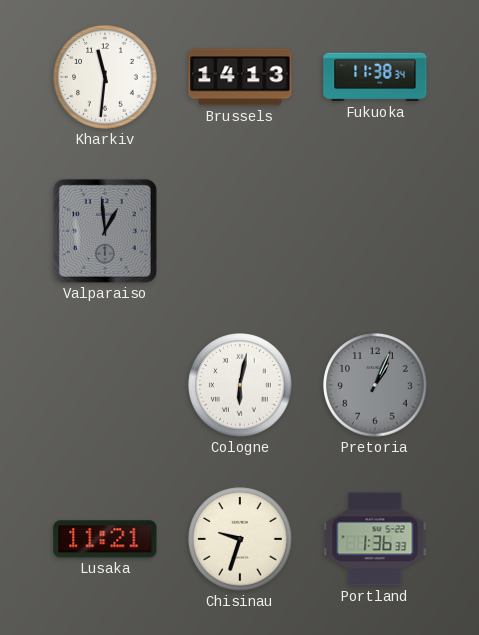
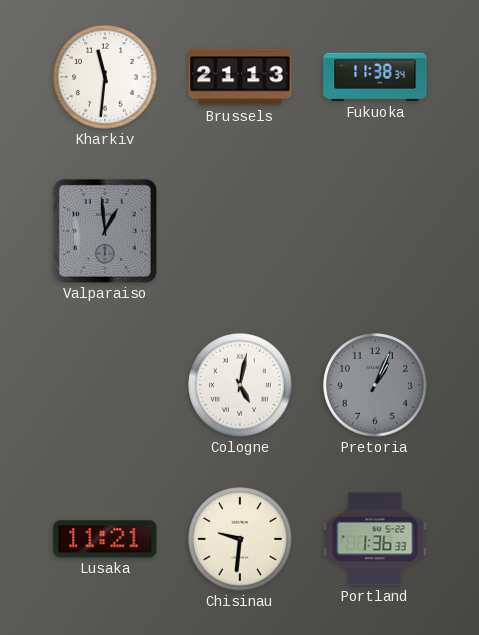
Brussels: 14:13 -> 21:13
Cologne: 6:02 -> 5:02
Chisinau: 9:33 -> 9:31
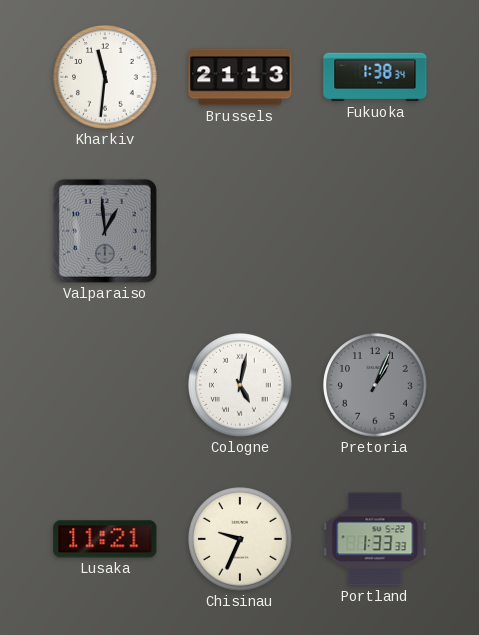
Fukuoka: 11:38 -> 1:38
Chisinau: 9:31 -> 9:34
Portland: 1:36 -> 1:33
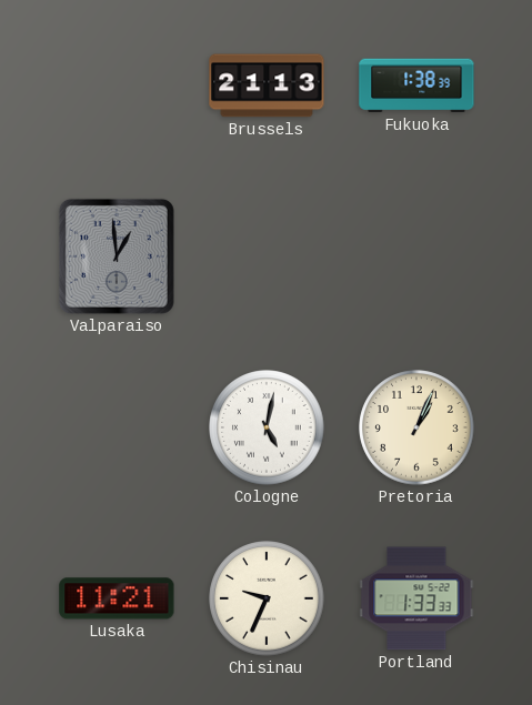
Kharkiv: 11:31 -> none
Fukuoka: 1:38:34 -> 1:38:39
Pretoria dial: grey -> cream
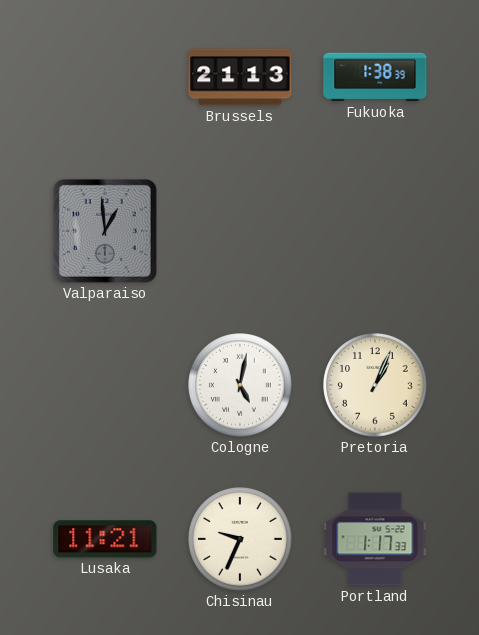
Portland: 1:33 -> 1:17
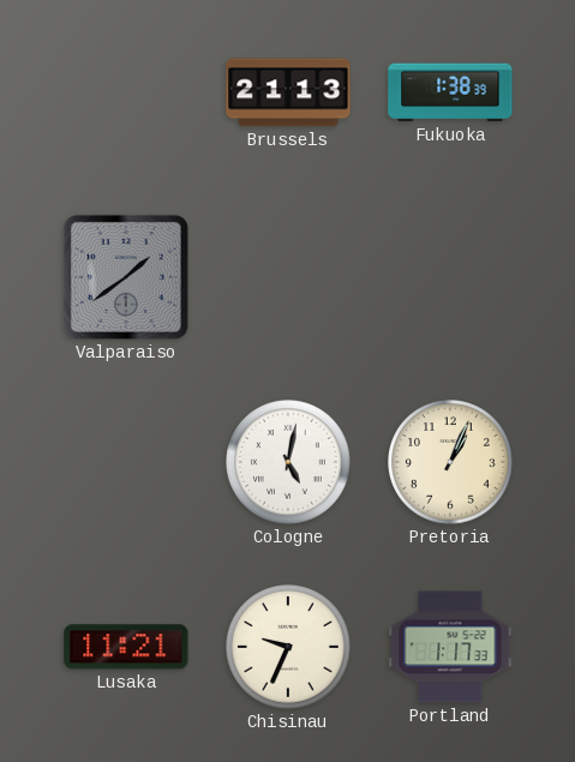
Valparaiso: 12:59 -> 1:39
